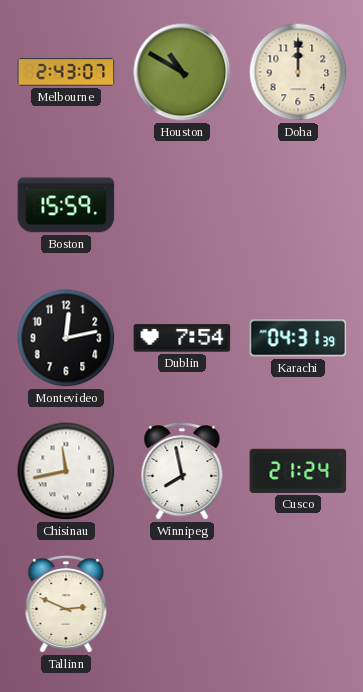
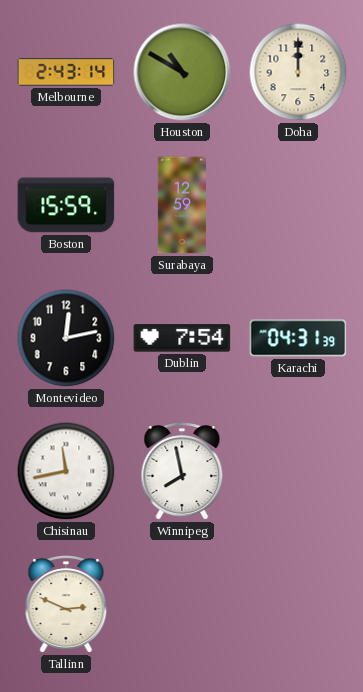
Melbourne: 2:43:07 -> 2:43:14
Surabaya: none -> 12:59
Cusco: 21:24 -> none
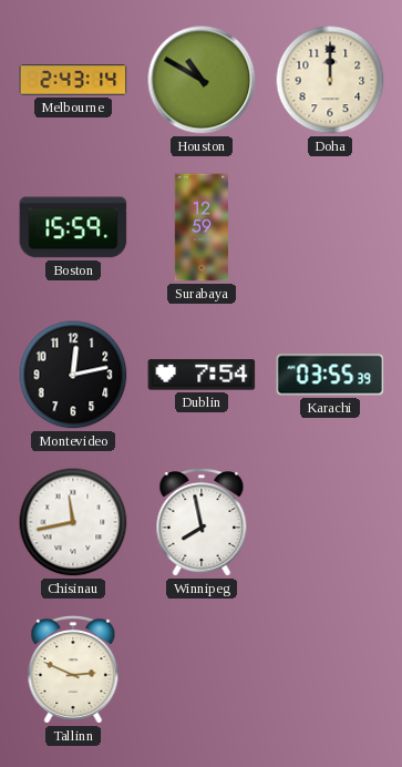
Karachi: 04:31 -> 03:55
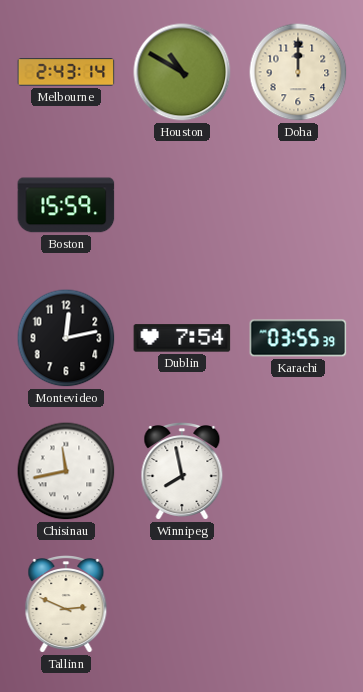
Surabaya: 12:59 -> none
